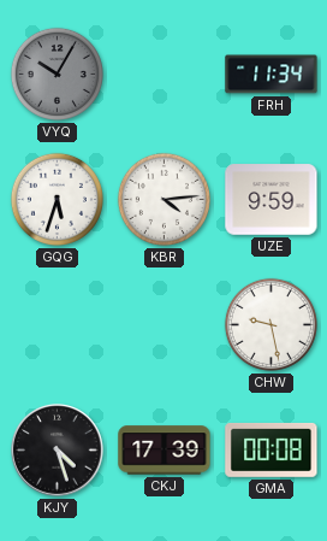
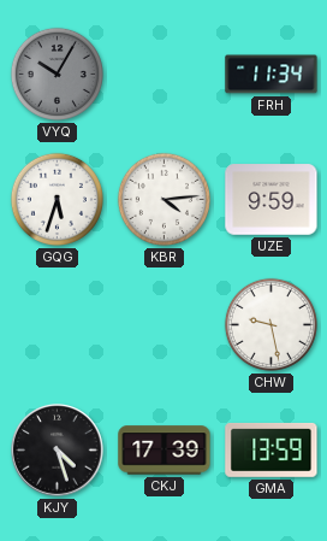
GMA: 00:08 -> 13:59
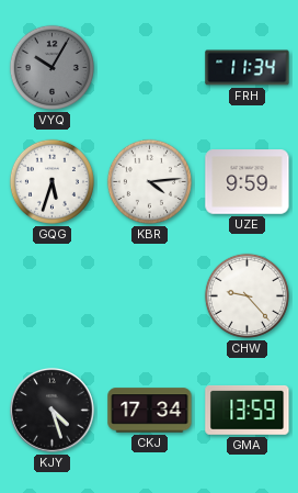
CHW: 9:28 -> 9:23
CKJ: 17:39 -> 17:34
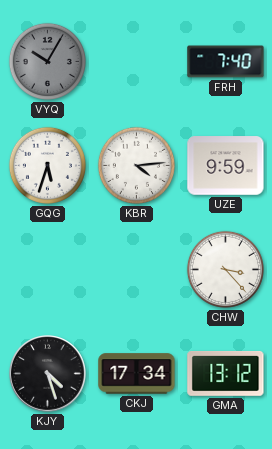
FRH: 11:34 -> 7:40
CHW: 9:23 -> 3:23
GMA: 13:59 -> 13:12
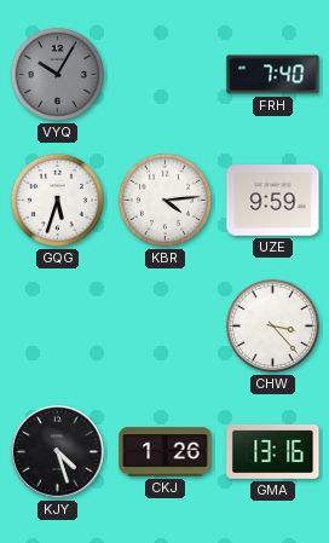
CKJ: 17:34 -> 1:26
GMA: 13:12 -> 13:16
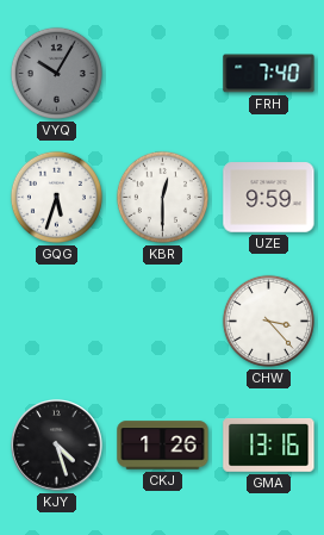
KBR: 4:14 -> 12:30
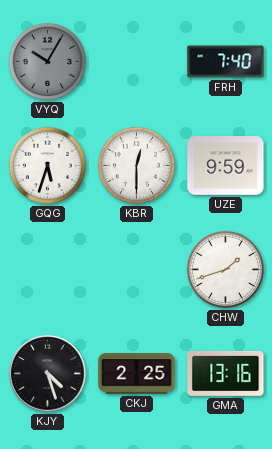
CHW: 3:23 -> 1:42
CKJ: 1:26 -> 2:25
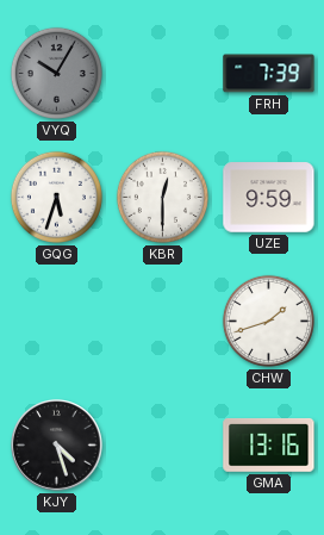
FRH: 7:40 -> 7:39
CKJ: 2:25 -> none
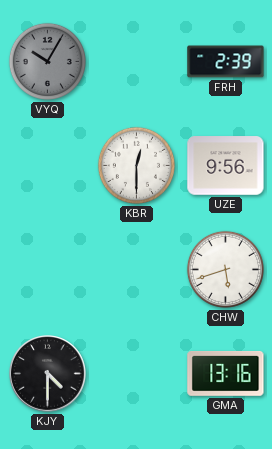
FRH: 7:39 -> 2:39
GQG: 5:33 -> none
UZE: 9:59 -> 9:56
CHW: 1:42 -> 5:42
KJY: 4:27 -> 4:30
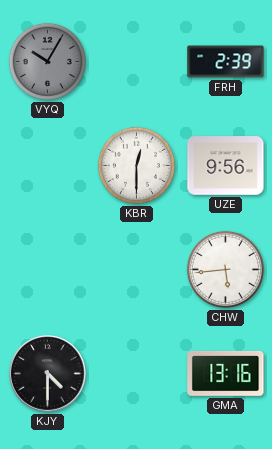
CHW: 5:42 -> 5:44
